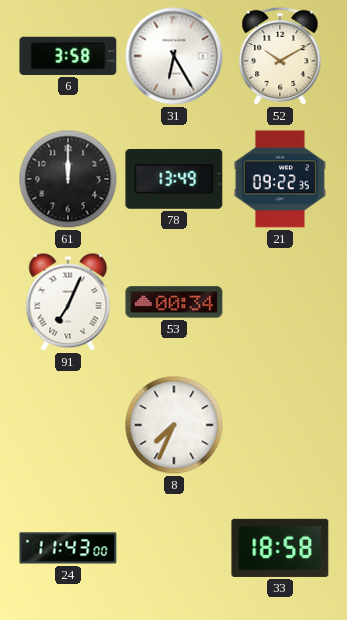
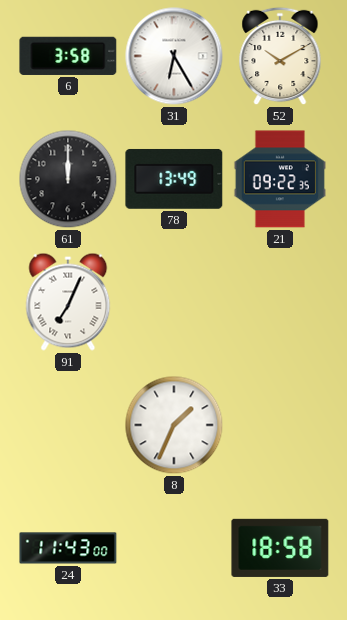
53: 00:34 -> none
8: 7:34 -> 1:34
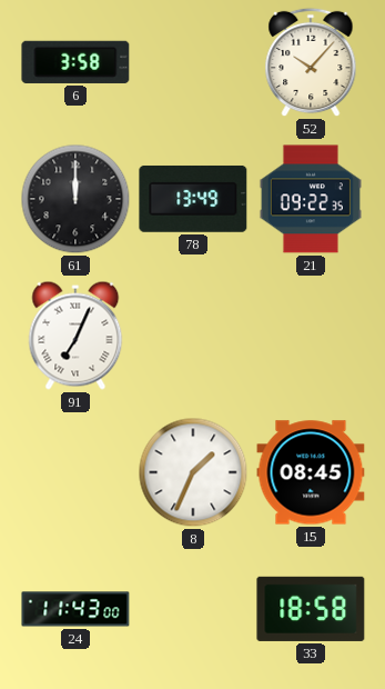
31: 6:25 -> none
52: 10:10 -> 10:07
15: none -> 08:45
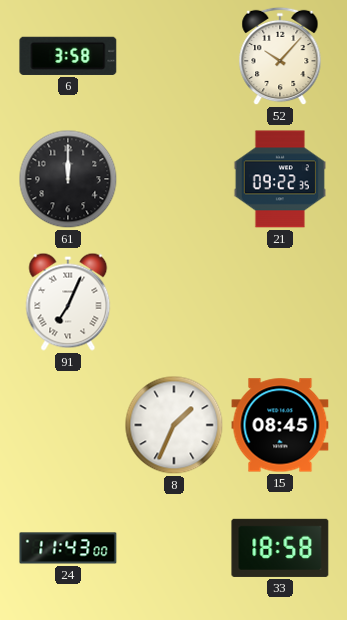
78: 13:49 -> none
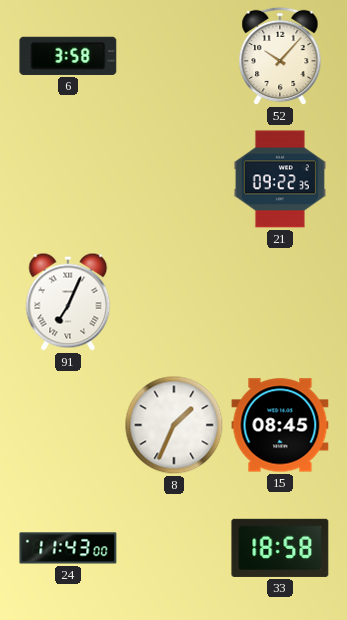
61: 12:00 -> none
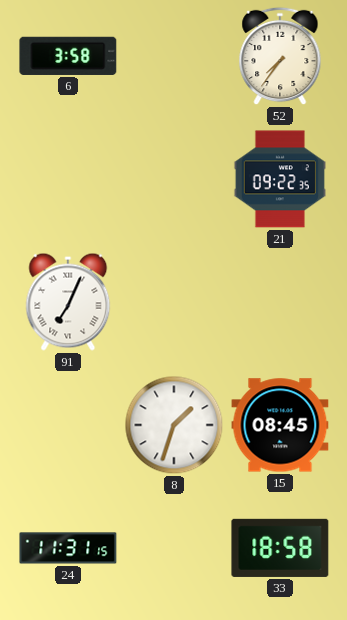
52: 10:07 -> 7:36
8: 1:34 -> 1:33
24: 11:43 -> 11:31
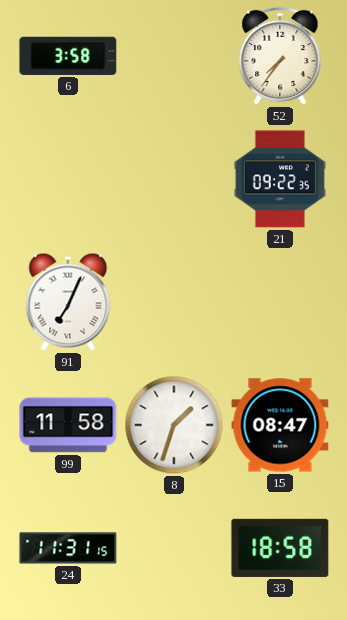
99: none -> 11:58
15: 08:45 -> 08:47
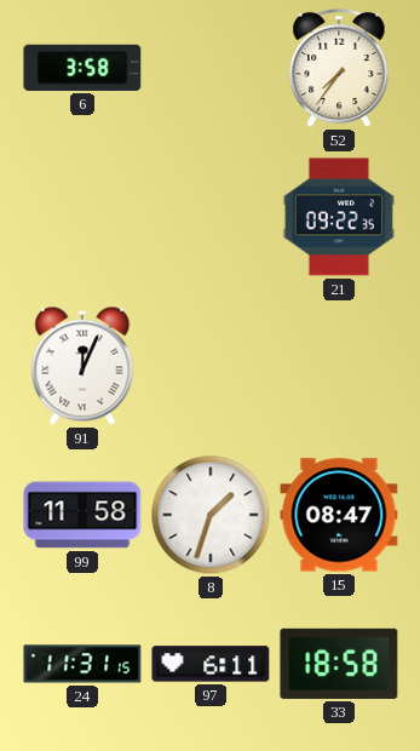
91: 7:04 -> 12:04
97: none -> 6:11
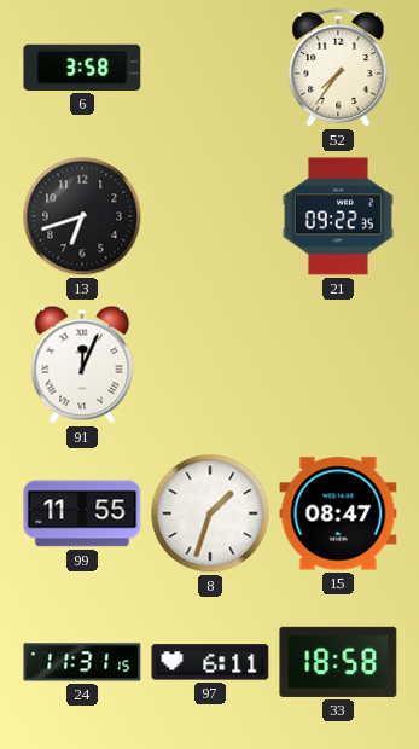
13: none -> 6:42
99: 11:58 -> 11:55
